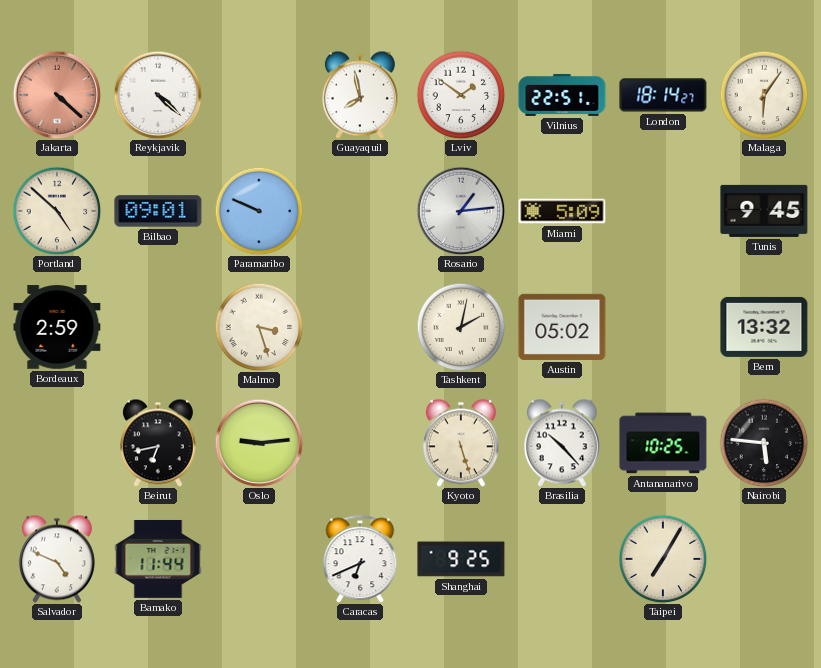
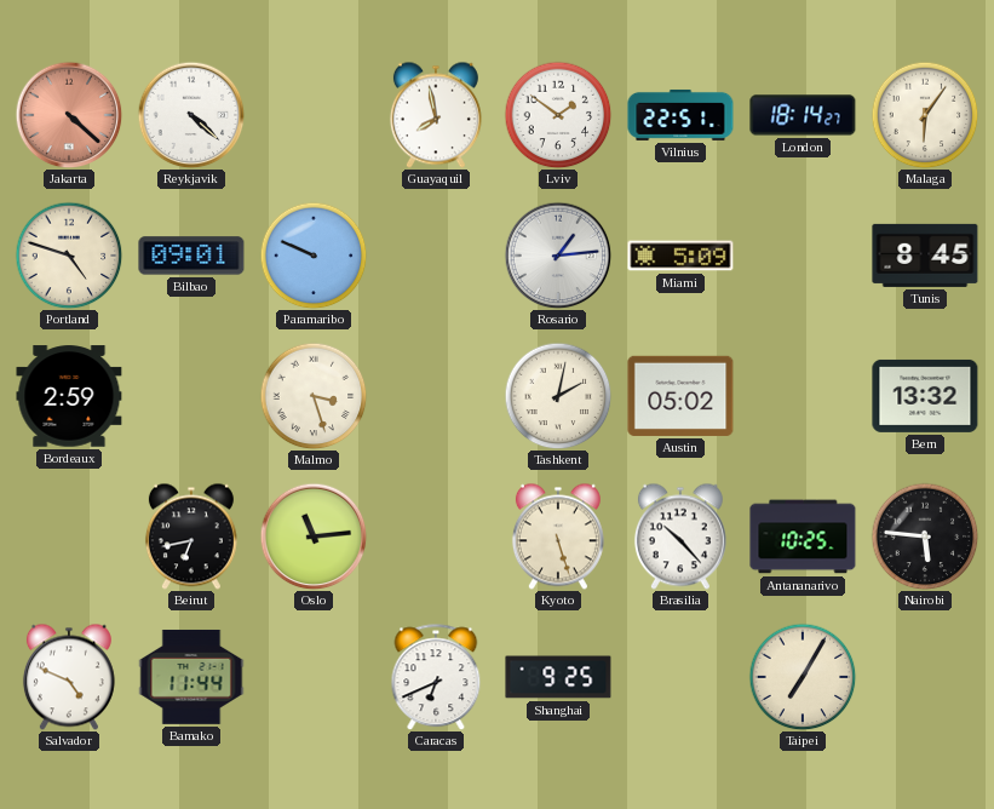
Portland: 4:52 -> 4:48
Tunis: 9:45 -> 8:45
Oslo: 9:14 -> 11:14
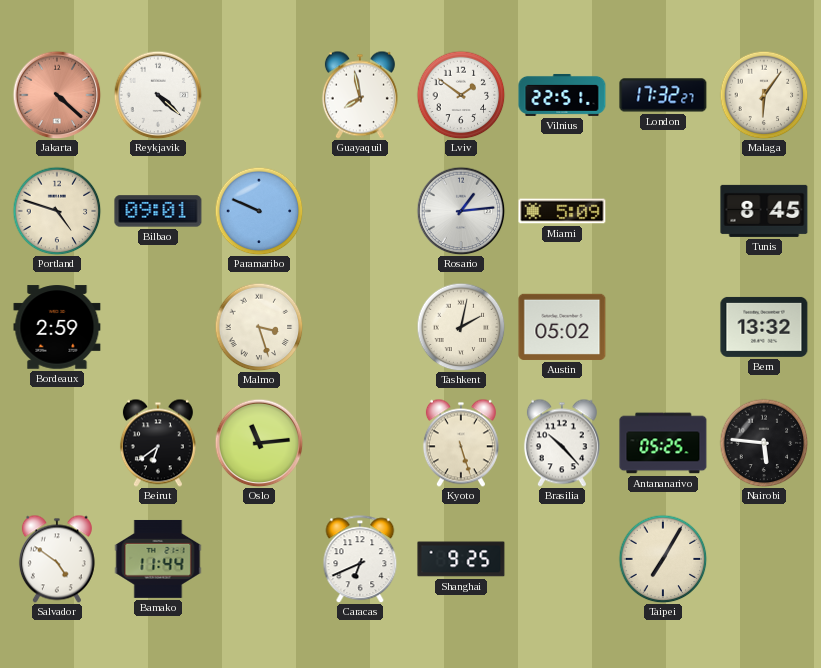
London: 18:14 -> 17:32
Beirut: 6:43 -> 6:39
Antananarivo: 10:25 -> 05:25
Salvador: 4:49 -> 4:51
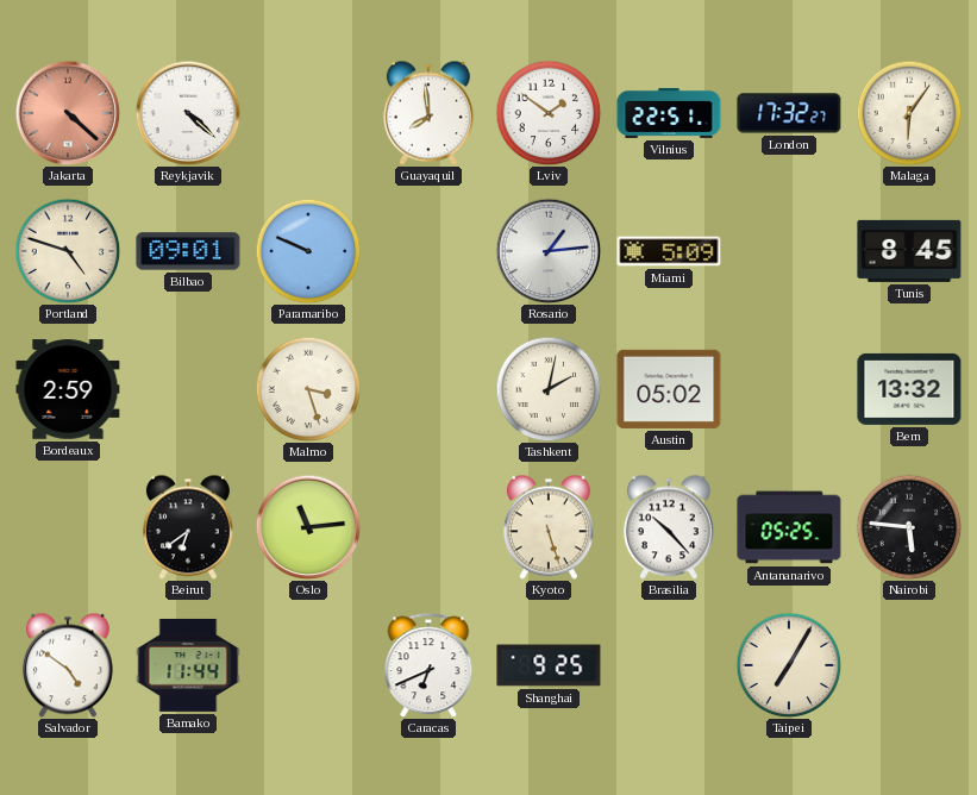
Guayaquil: 7:58 -> 7:59
